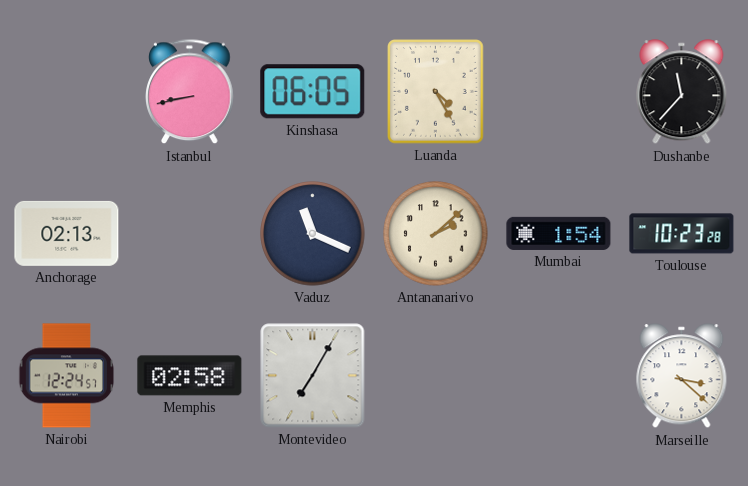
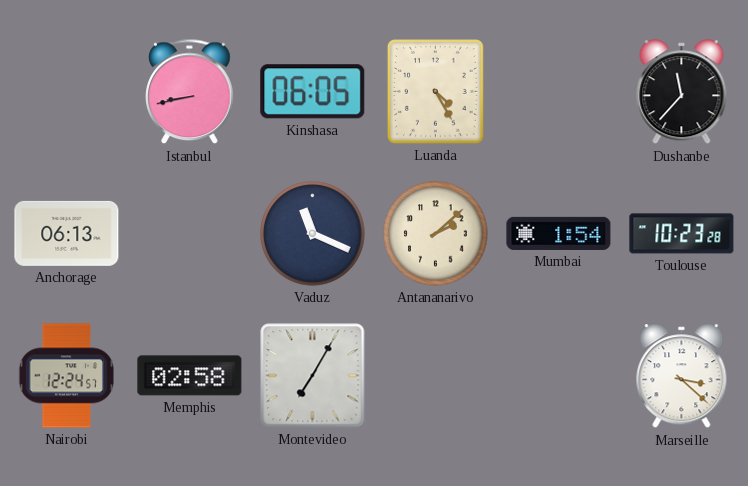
Anchorage: 02:13 -> 06:13
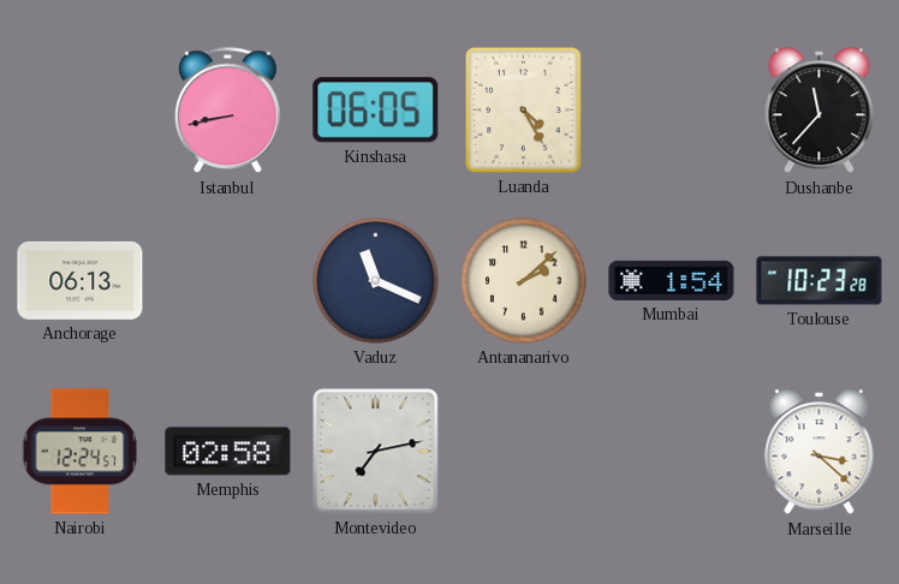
Montevideo: 7:05 -> 7:13
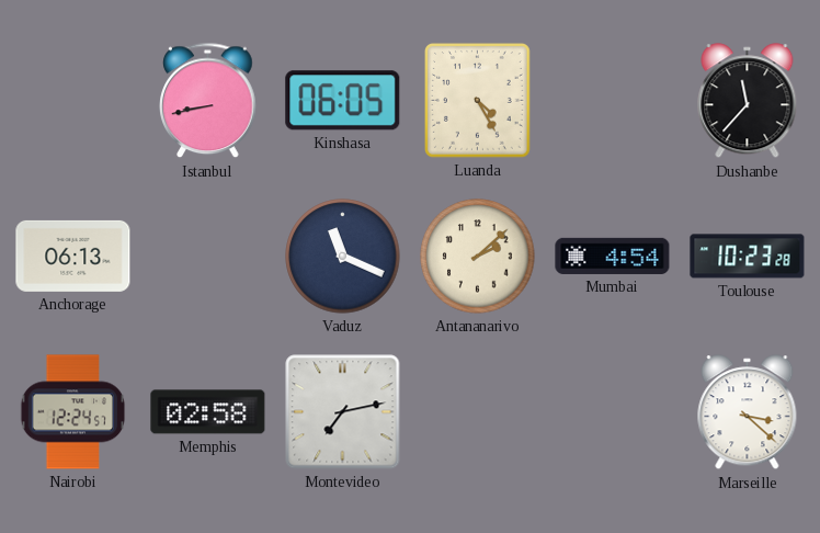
Mumbai: 1:54 -> 4:54
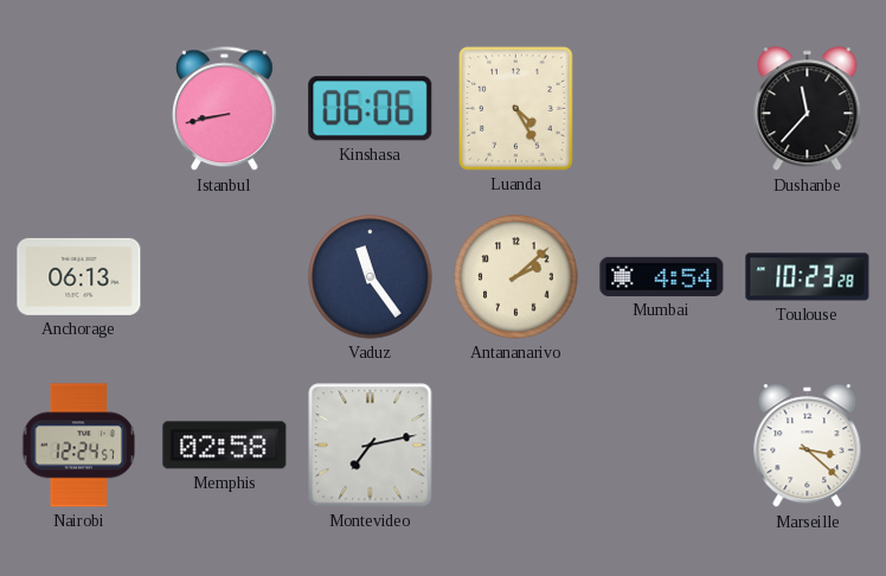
Kinshasa: 06:05 -> 06:06
Vaduz: 11:19 -> 11:24
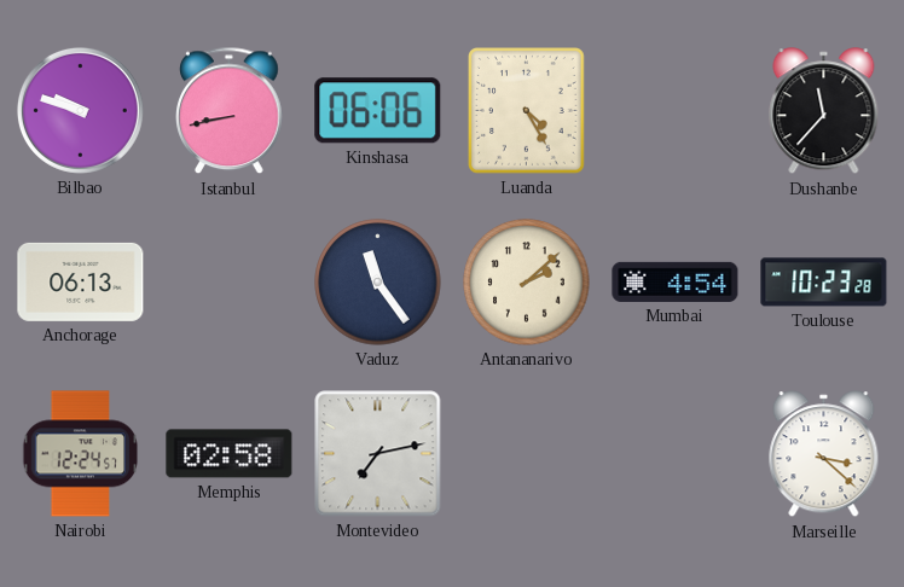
Bilbao: none -> 9:48
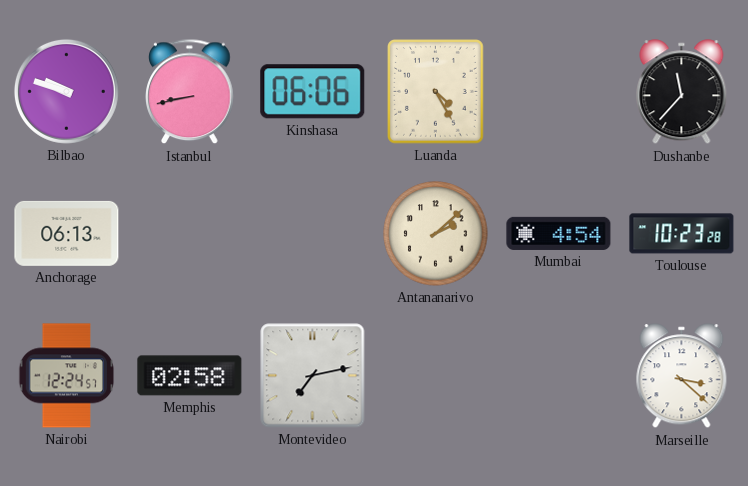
Vaduz: 11:24 -> none
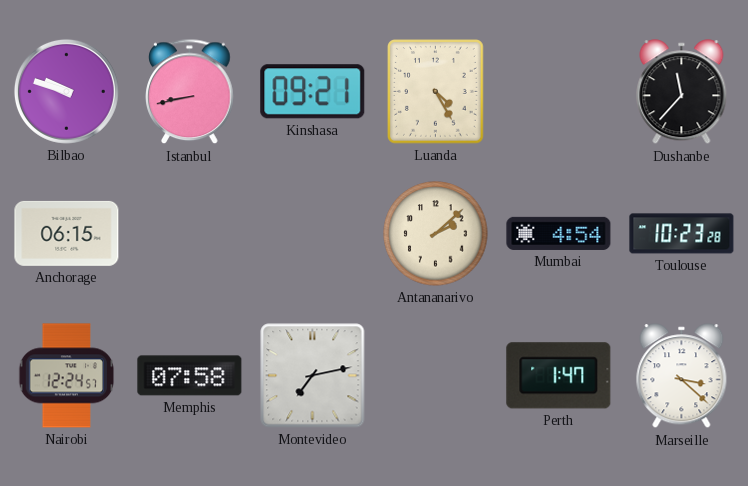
Kinshasa: 06:06 -> 09:21
Anchorage: 06:13 -> 06:15
Memphis: 02:58 -> 07:58
Perth: none -> 1:47
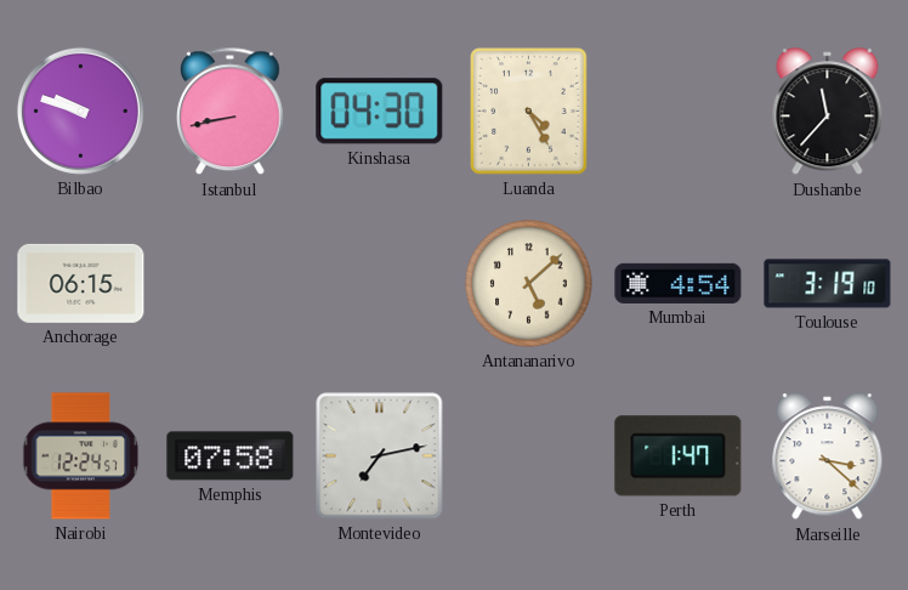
Kinshasa: 09:21 -> 04:30
Antananarivo: 2:08 -> 5:08
Toulouse: 10:23 -> 3:19
